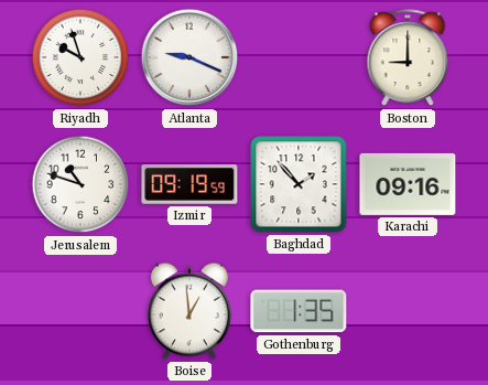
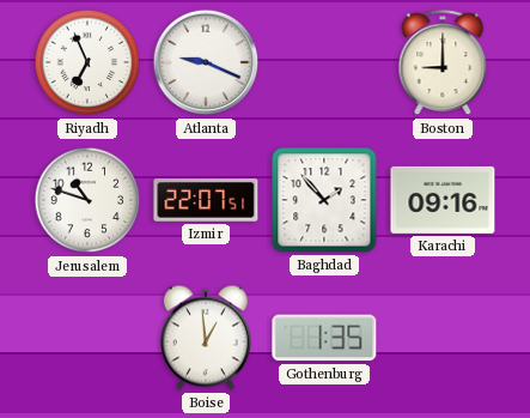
Riyadh: 9:57 -> 6:56
Izmir: 09:19 -> 22:07
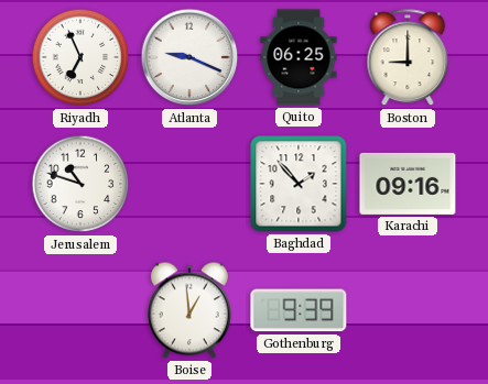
Quito: none -> 06:25
Izmir: 22:07 -> none
Gothenburg: 1:35 -> 9:39
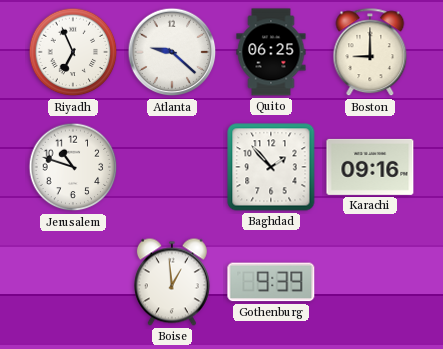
Atlanta: 9:19 -> 9:22
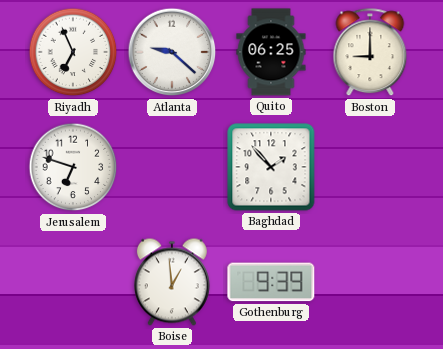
Jerusalem: 10:48 -> 6:48
Karachi: 09:16 -> none
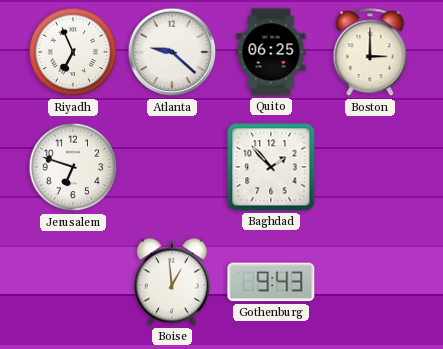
Boston: 9:00 -> 3:00
Gothenburg: 9:39 -> 9:43
